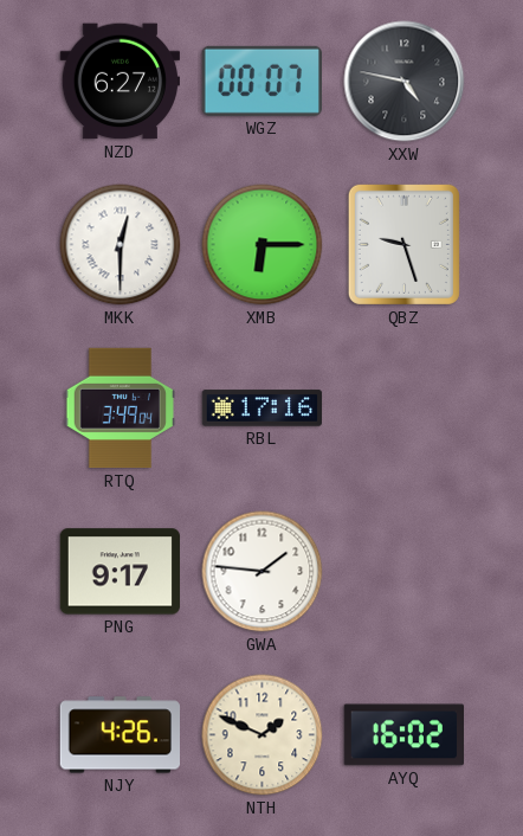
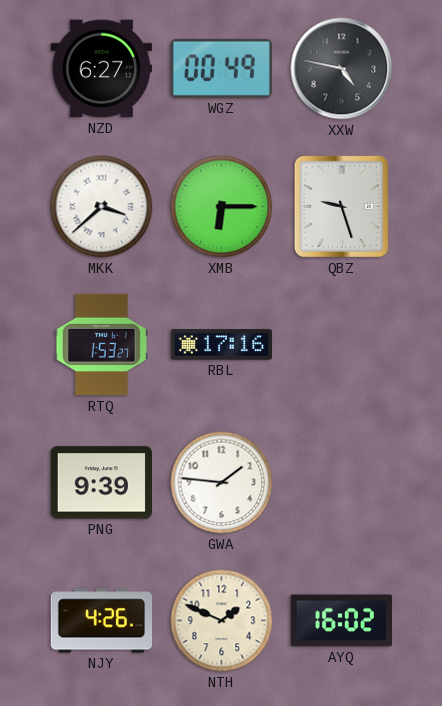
WGZ: 00:07 -> 00:49
MKK: 12:30 -> 3:38
RTQ: 3:49 -> 1:53
PNG: 9:17 -> 9:39
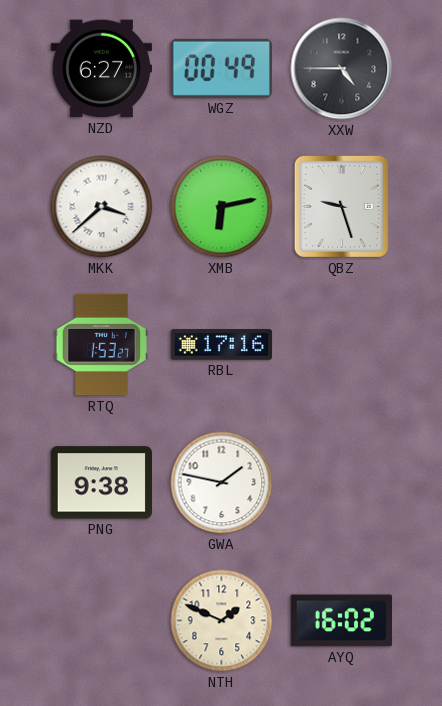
XXW: 4:47 -> 4:45
XMB: 6:15 -> 6:13
PNG: 9:39 -> 9:38
GWA: 1:46 -> 1:47
NJY: 4:26 -> none
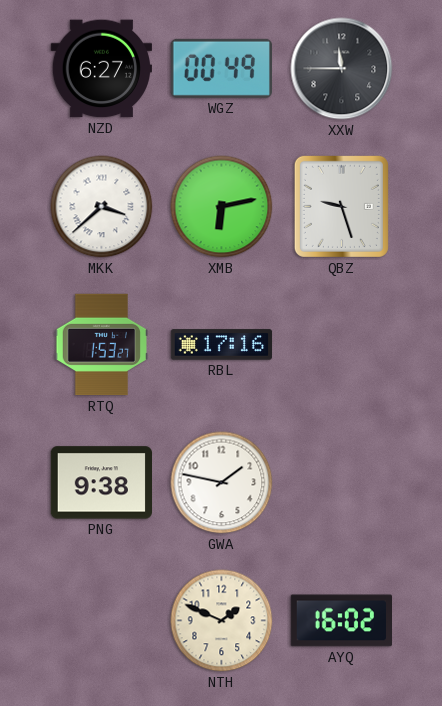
XXW: 4:45 -> 11:45
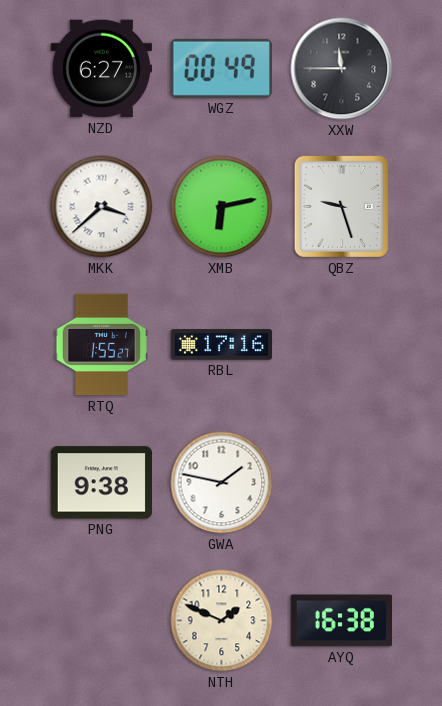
RTQ: 1:53 -> 1:55
AYQ: 16:02 -> 16:38
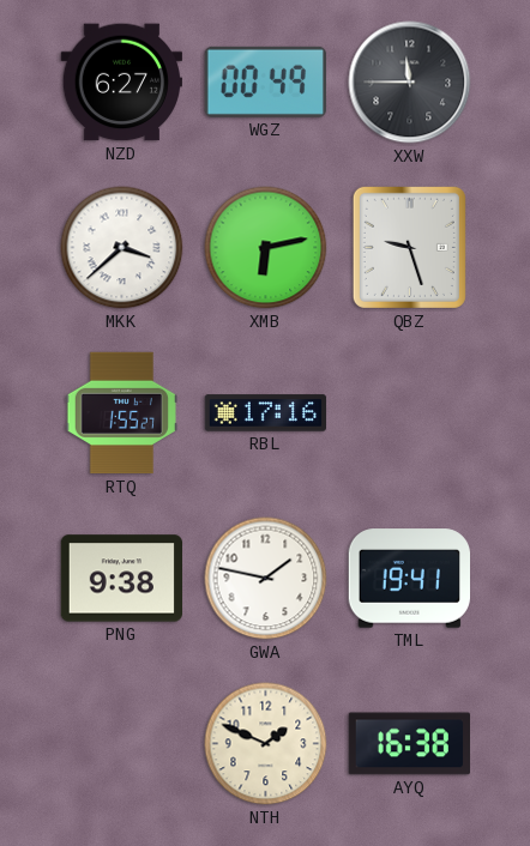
TML: none -> 19:41
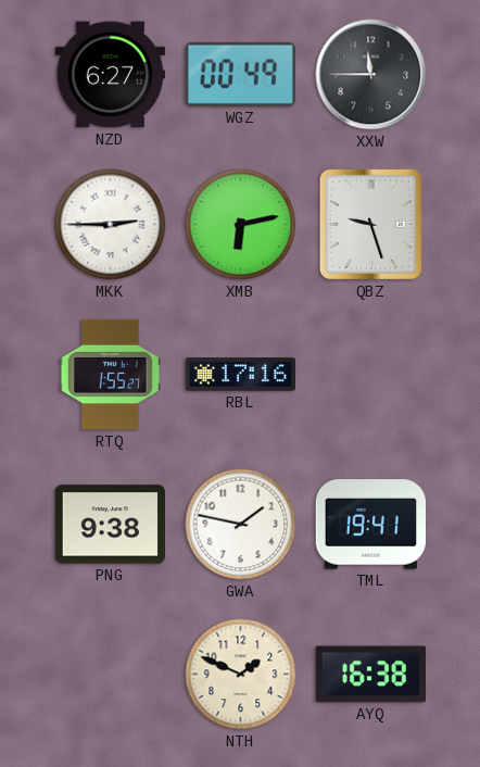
MKK: 3:38 -> 2:45
